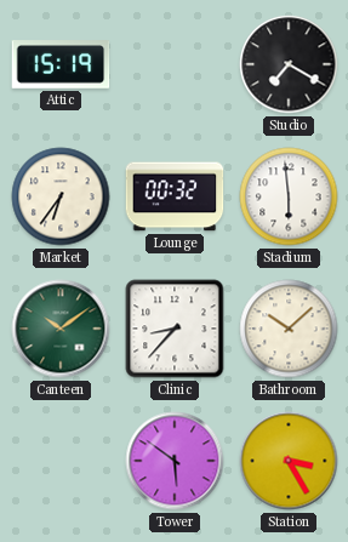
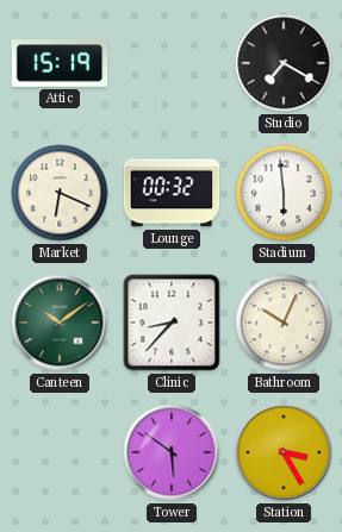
Market: 6:36 -> 6:19
Bathroom: 10:08 -> 10:04
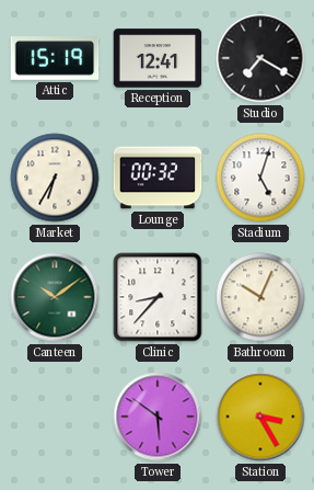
Reception: none -> 12:41
Market: 6:19 -> 6:35
Stadium: 5:59 -> 5:03
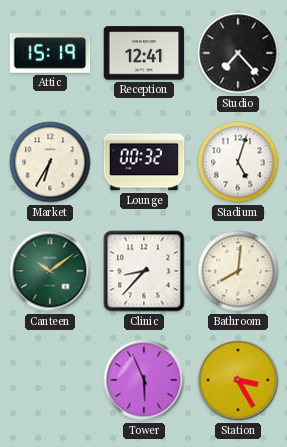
Studio: 7:20 -> 7:23
Bathroom: 10:04 -> 8:01
Tower: 5:51 -> 5:56
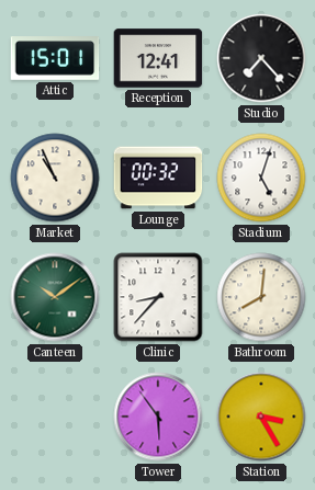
Attic: 15:19 -> 15:01
Market: 6:35 -> 10:56
Tower: 5:56 -> 5:54
